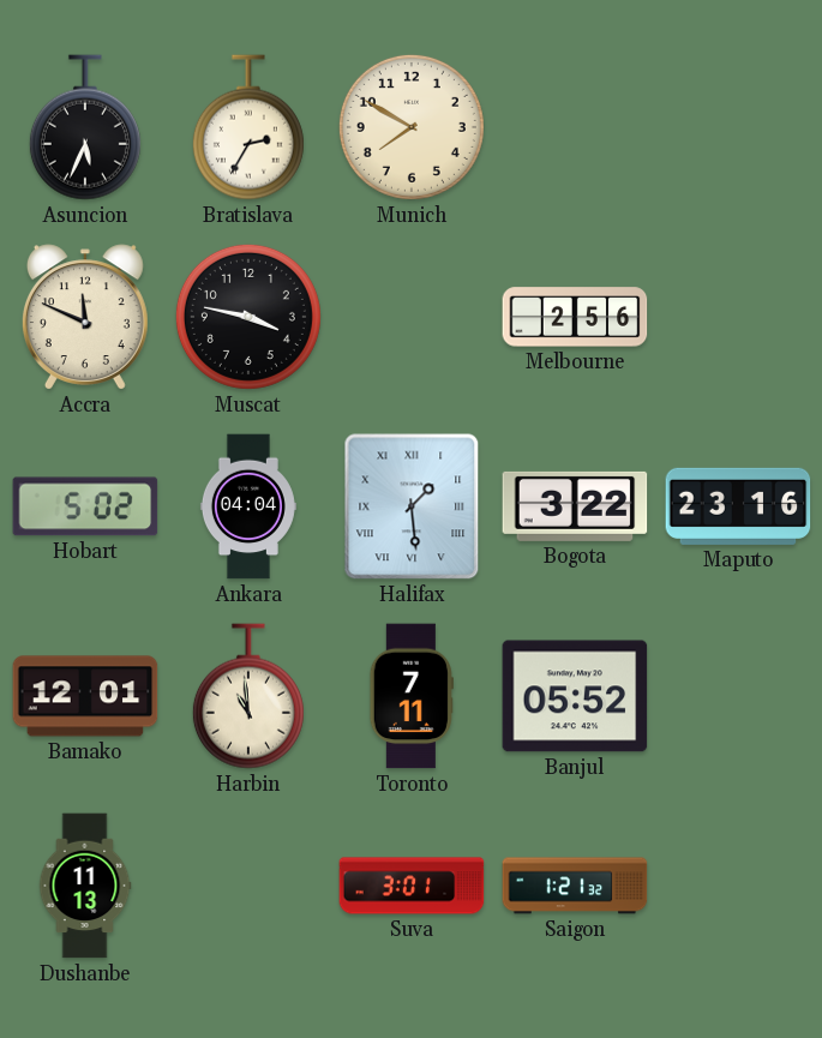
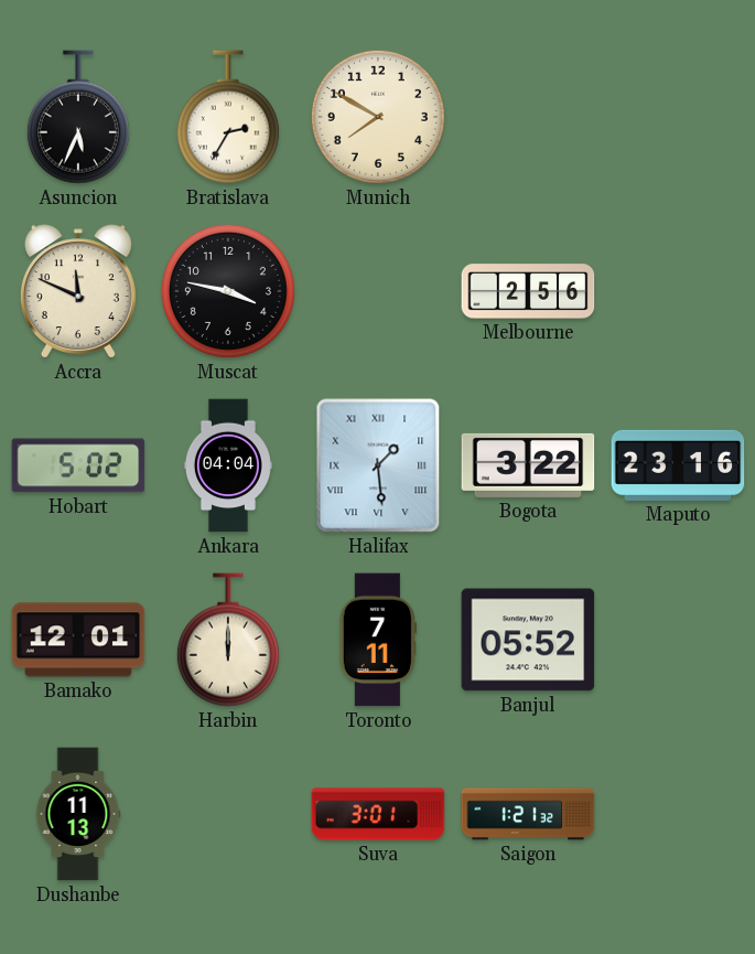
Harbin: 10:59 -> 12:00
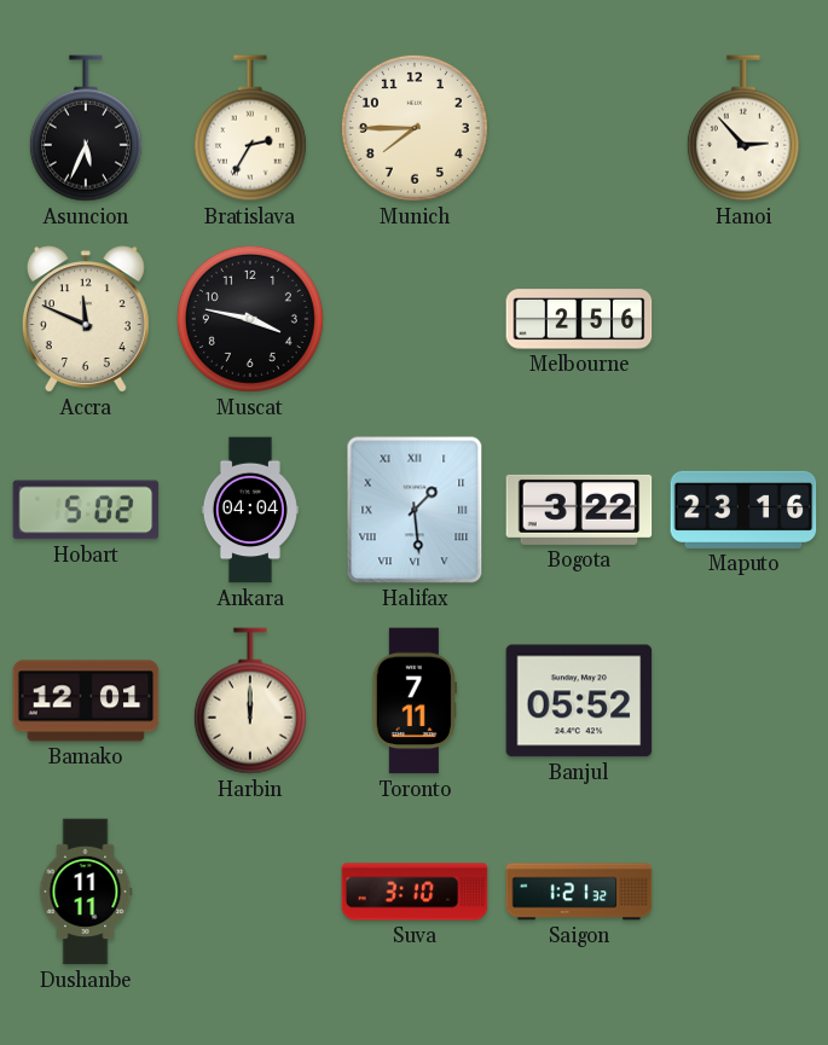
Munich: 7:50 -> 7:45
Hanoi: none -> 2:53
Dushanbe: 11:13 -> 11:11
Suva: 3:01 -> 3:10
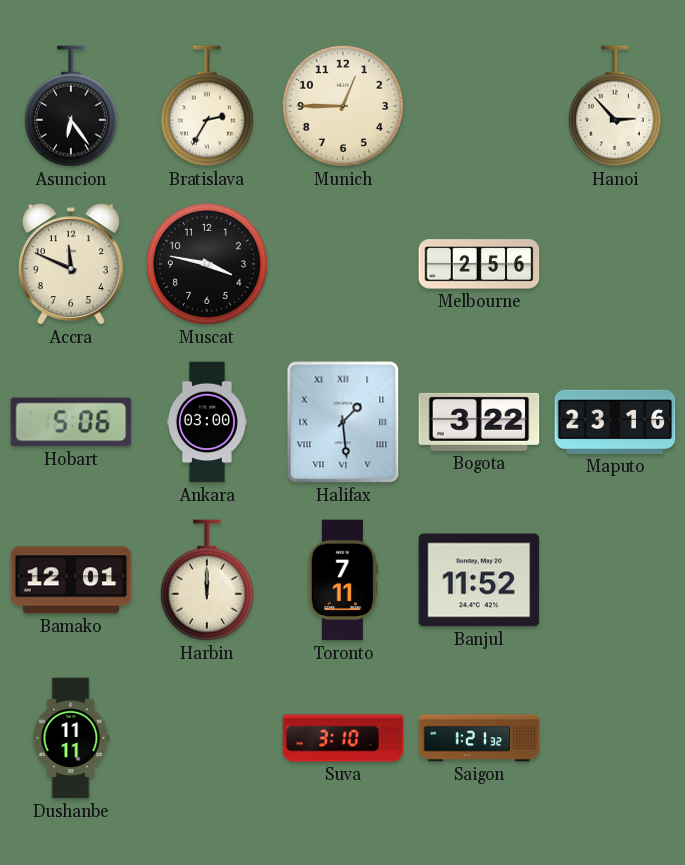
Asuncion: 5:34 -> 6:24
Munich: 7:45 -> 12:45
Hobart: 5:02 -> 5:06
Ankara: 04:04 -> 03:00
Banjul: 05:52 -> 11:52
